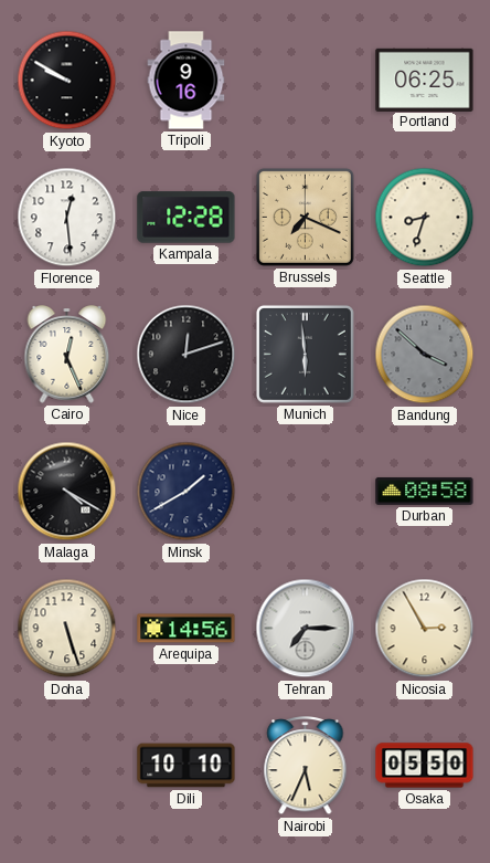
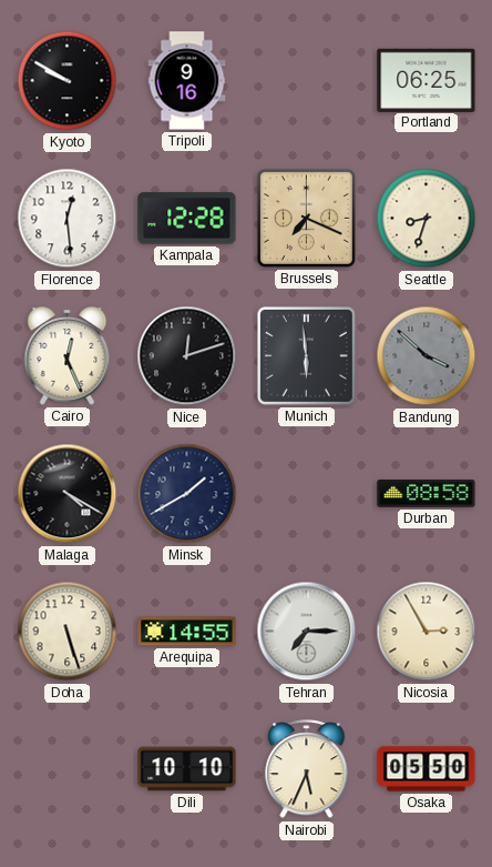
Arequipa: 14:56 -> 14:55
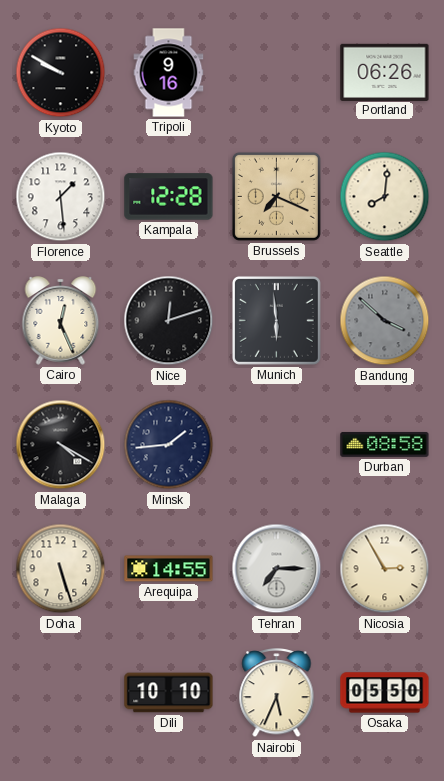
Portland: 06:25 -> 06:26
Florence: 12:29 -> 1:29
Seattle: 8:33 -> 8:01
Minsk: 1:40 -> 1:44
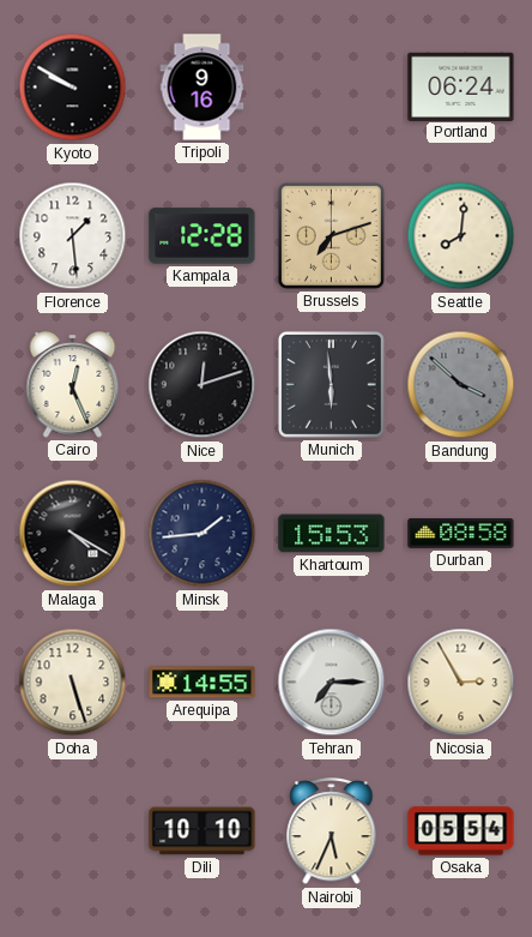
Portland: 06:26 -> 06:24
Brussels: 7:19 -> 7:12
Khartoum: none -> 15:53
Osaka: 05:50 -> 05:54
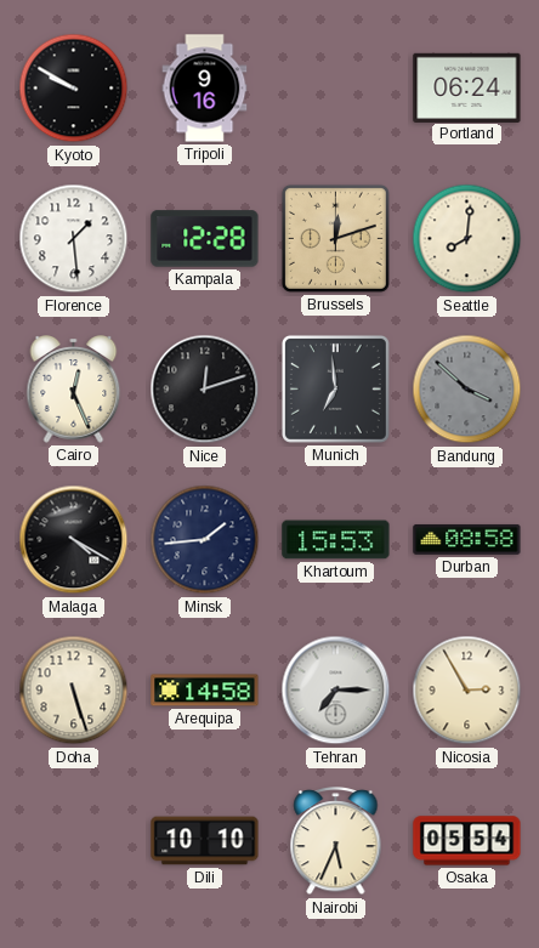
Brussels: 7:12 -> 12:12
Munich: 5:59 -> 6:59
Arequipa: 14:55 -> 14:58
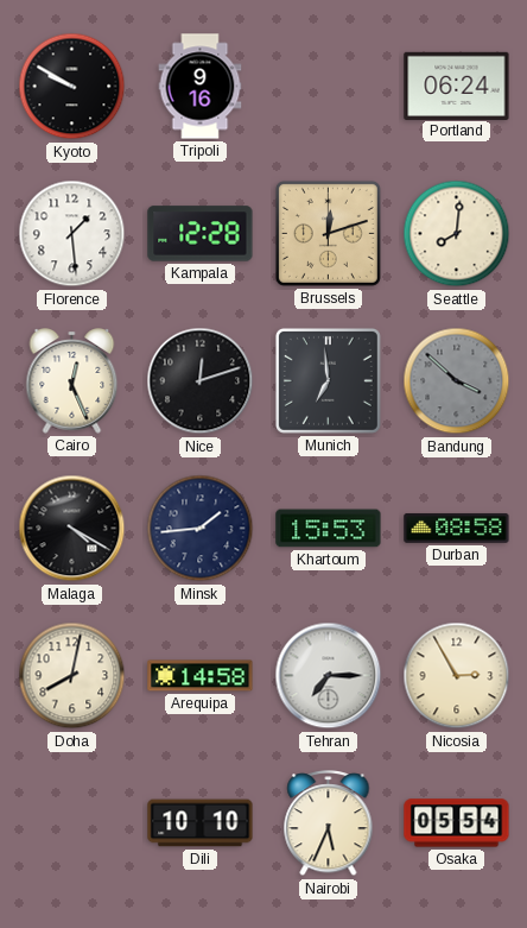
Doha: 5:27 -> 8:02
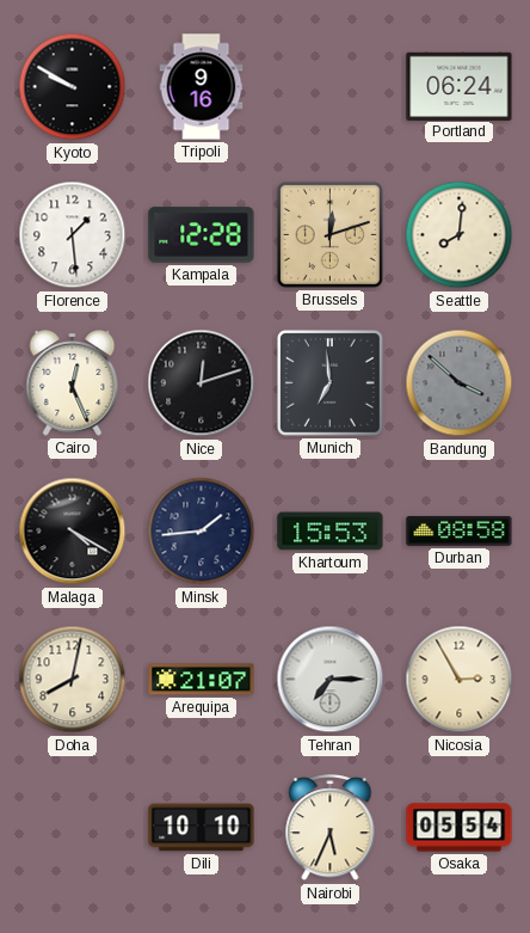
Arequipa: 14:58 -> 21:07
